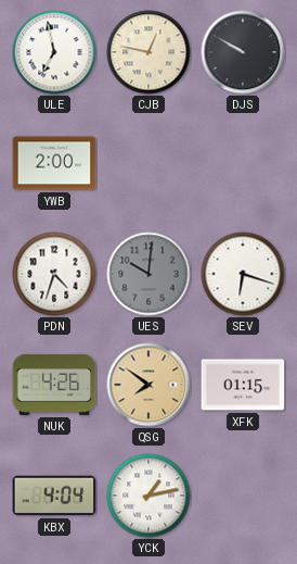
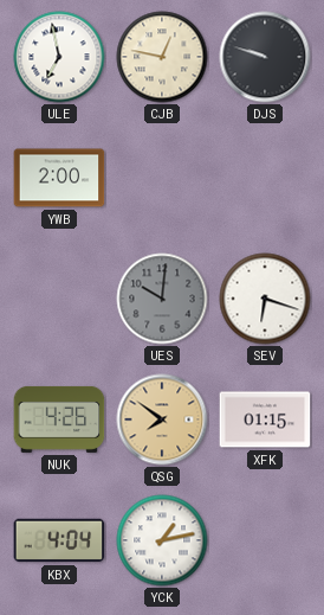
DJS: 9:50 -> 9:48
PDN: 4:33 -> none
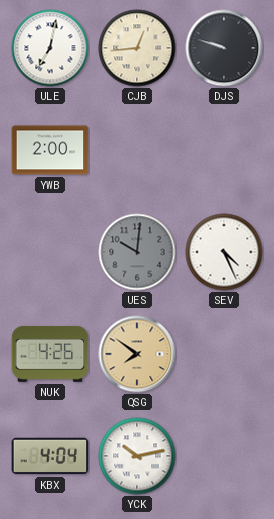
ULE: 6:58 -> 7:02
CJB: 12:47 -> 12:44
SEV: 6:18 -> 4:26
XFK: 01:15 -> none
YCK: 1:13 -> 10:13
